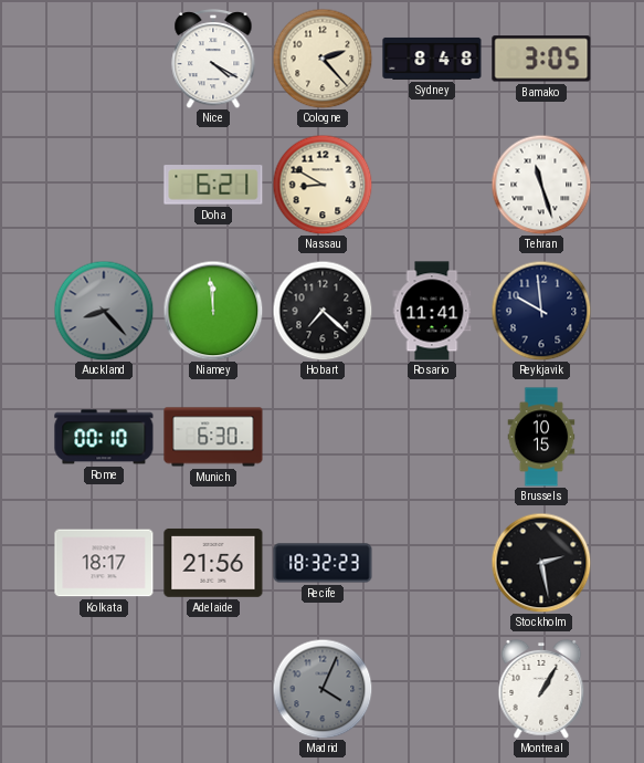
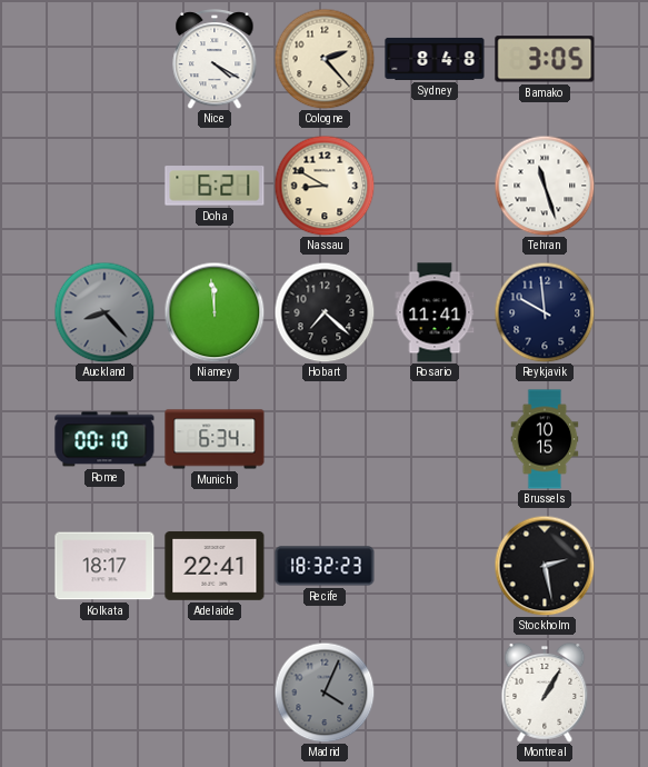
Munich: 6:30 -> 6:34
Adelaide: 21:56 -> 22:41
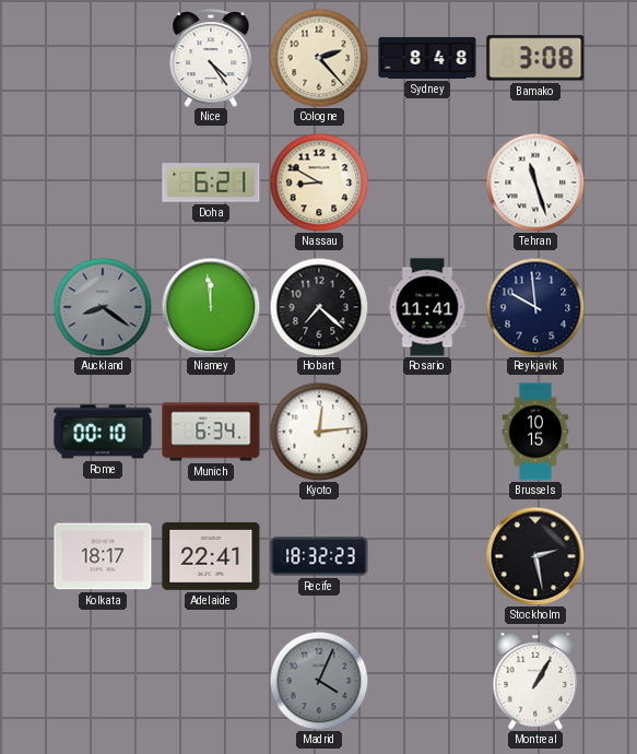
Nice: 4:20 -> 4:24
Bamako: 3:05 -> 3:08
Auckland: 8:23 -> 8:21
Kyoto: none -> 12:14
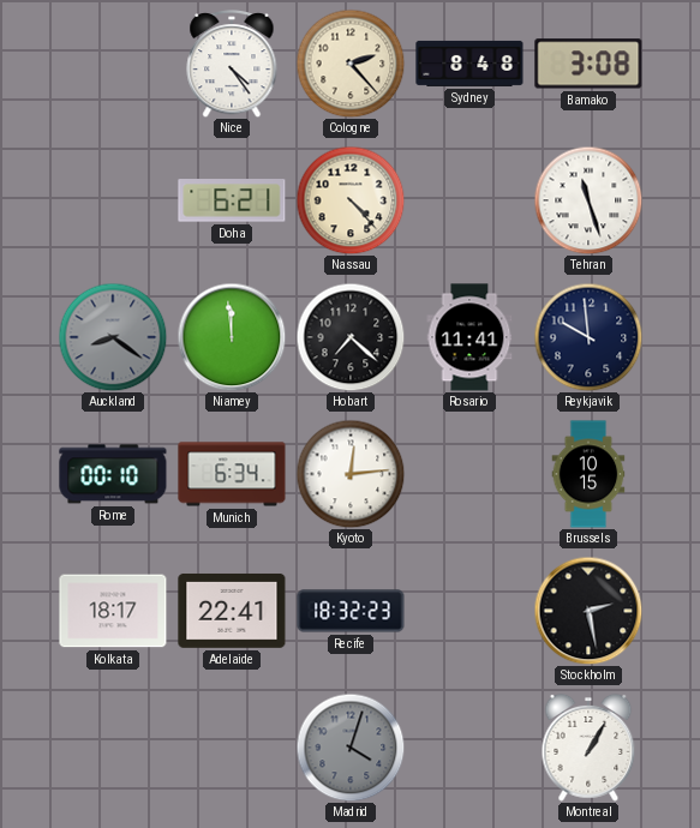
Nassau: 8:50 -> 4:23
Madrid: 4:04 -> 4:03
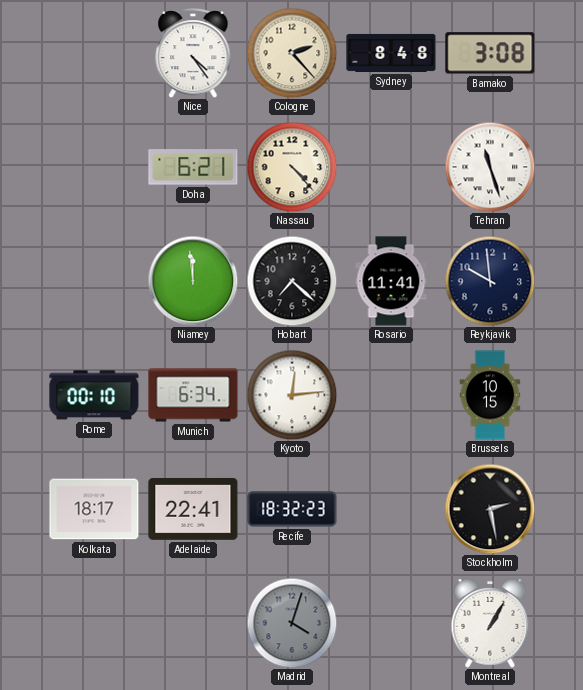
Auckland: 8:21 -> none
